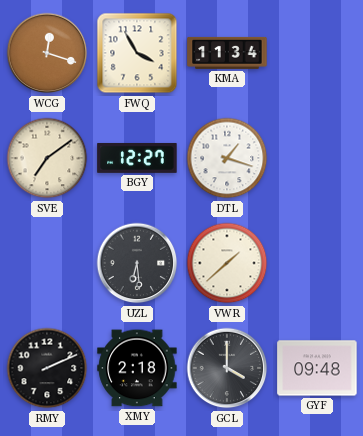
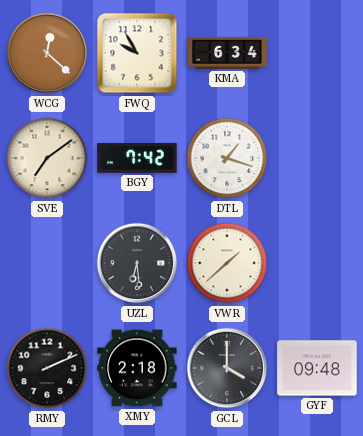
WCG: 12:18 -> 12:22
FWQ: 3:55 -> 9:55
KMA: 11:34 -> 6:34
BGY: 12:27 -> 7:42
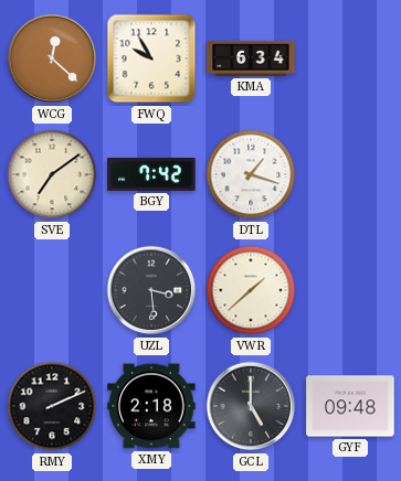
UZL: 6:29 -> 3:29
GCL: 4:00 -> 5:00
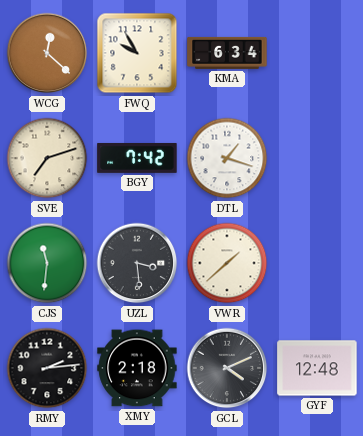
SVE: 7:09 -> 7:12
CJS: none -> 11:31
RMY: 2:11 -> 2:14
GCL: 5:00 -> 4:11
GYF: 09:48 -> 12:48
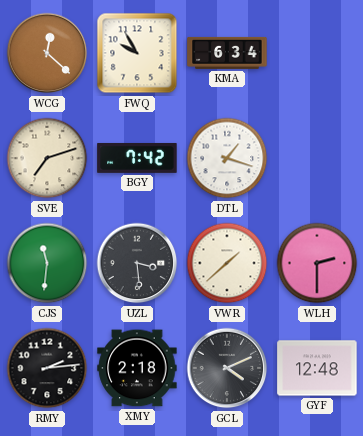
WLH: none -> 2:30
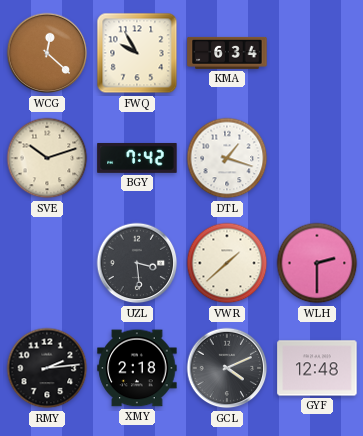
SVE: 7:12 -> 10:12
CJS: 11:31 -> none
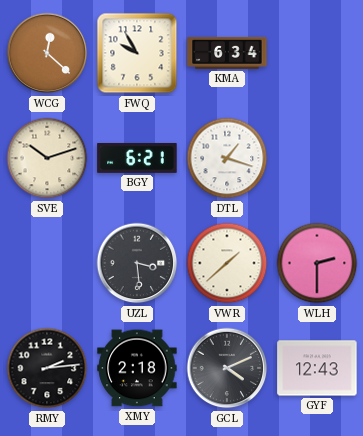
BGY: 7:42 -> 6:21
GYF: 12:48 -> 12:43
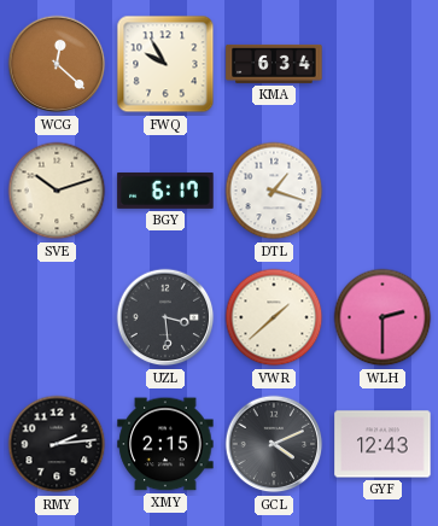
BGY: 6:21 -> 6:17
XMY: 2:18 -> 2:15
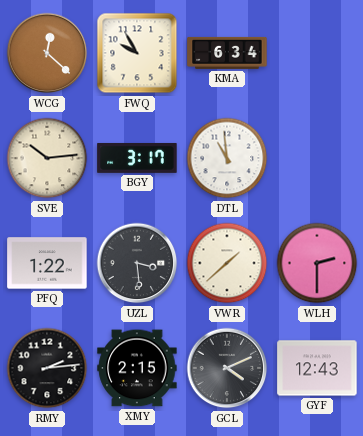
SVE: 10:12 -> 10:14
BGY: 6:17 -> 3:17
DTL: 1:18 -> 10:59
PFQ: none -> 1:22
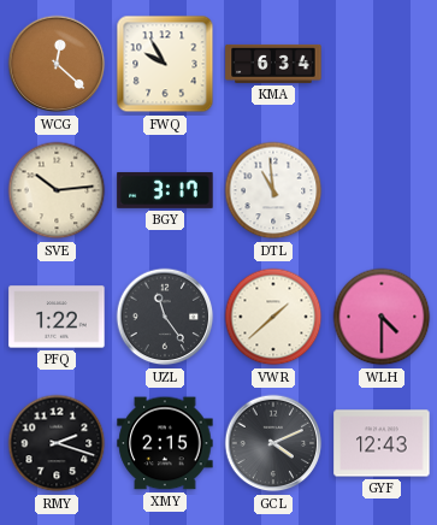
UZL: 3:29 -> 11:24
WLH: 2:30 -> 4:30
RMY: 2:14 -> 2:18
